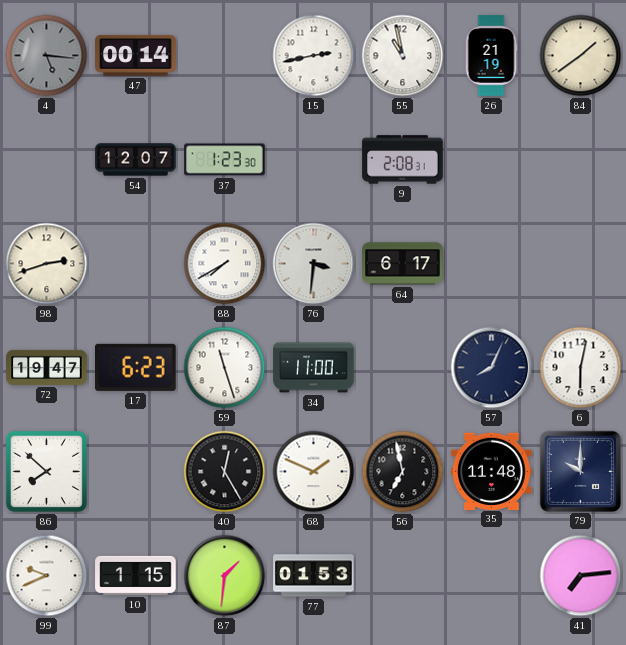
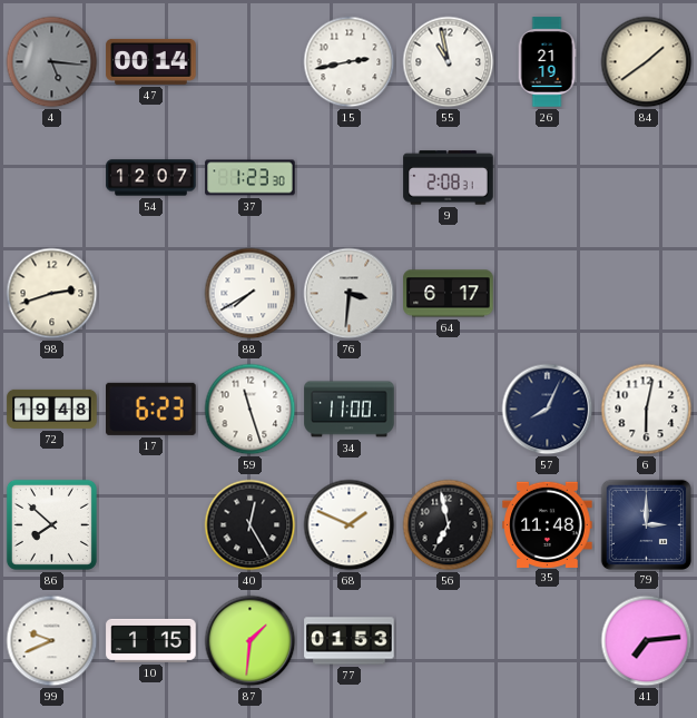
72: 19:47 -> 19:48
79: 10:00 -> 3:00
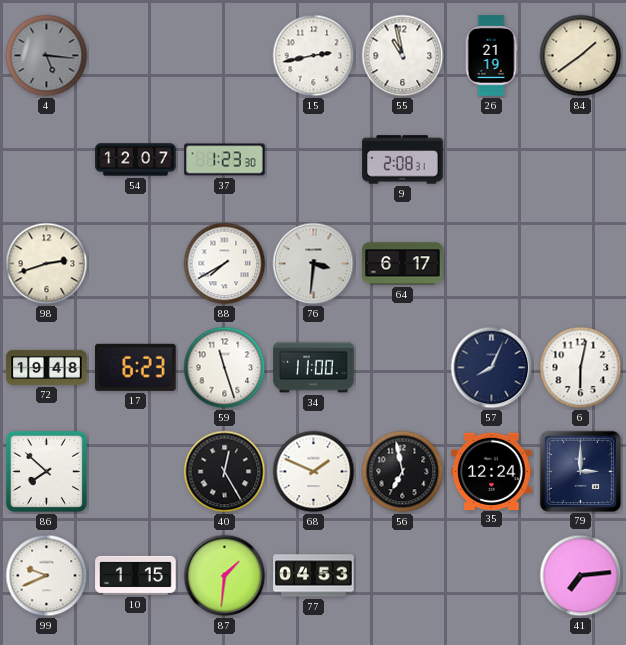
47: 00:14 -> none
35: 11:48 -> 12:24
77: 01:53 -> 04:53
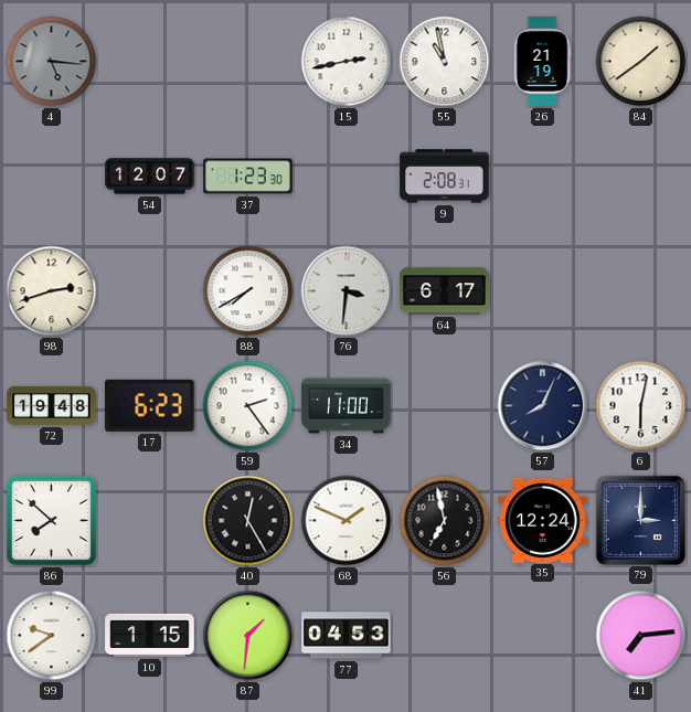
59: 11:27 -> 2:24
99: 9:41 -> 9:39
